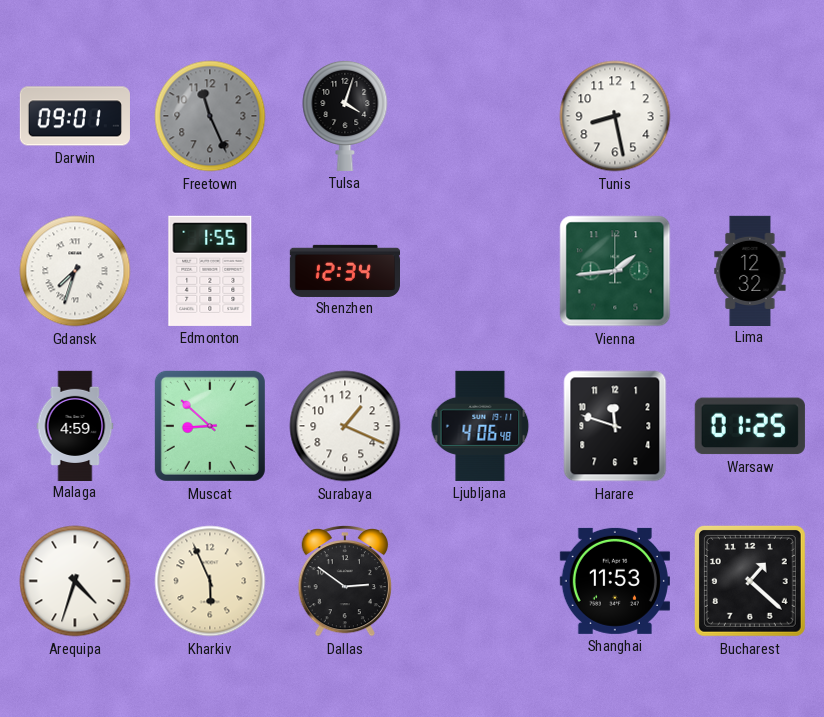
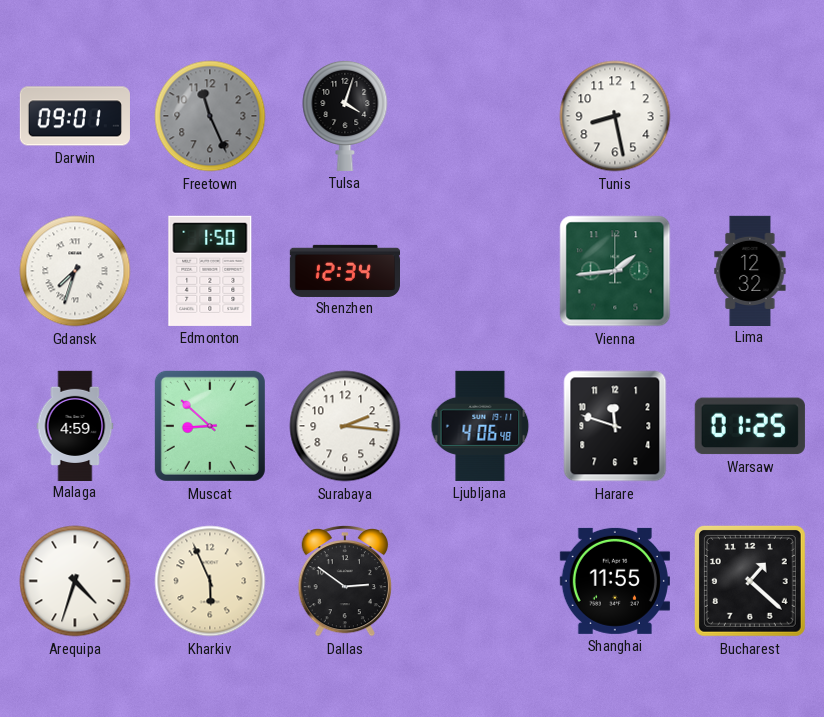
Edmonton: 1:55 -> 1:50
Surabaya: 1:19 -> 2:16
Shanghai: 11:53 -> 11:55
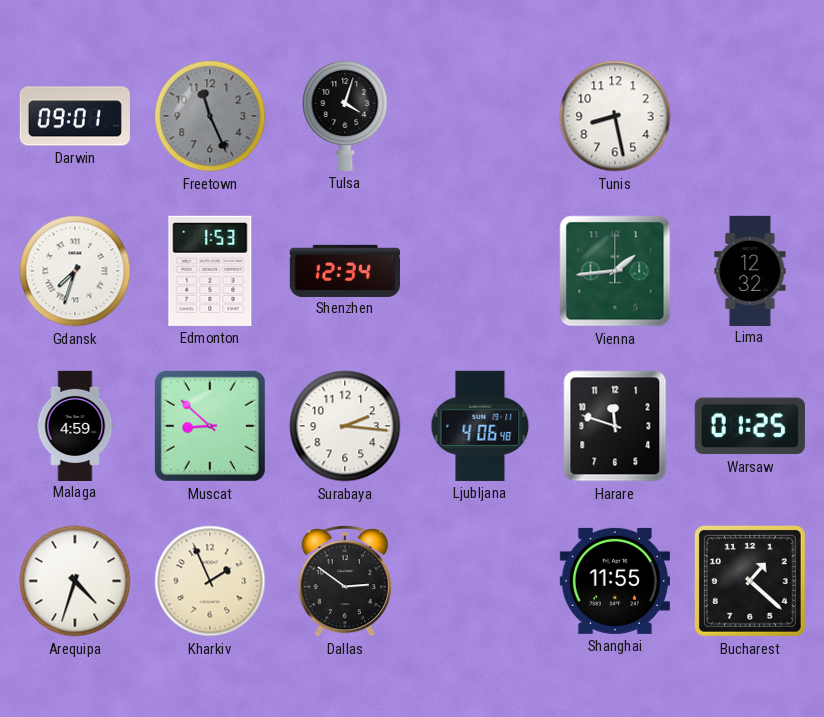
Edmonton: 1:50 -> 1:53
Kharkiv: 5:56 -> 1:56
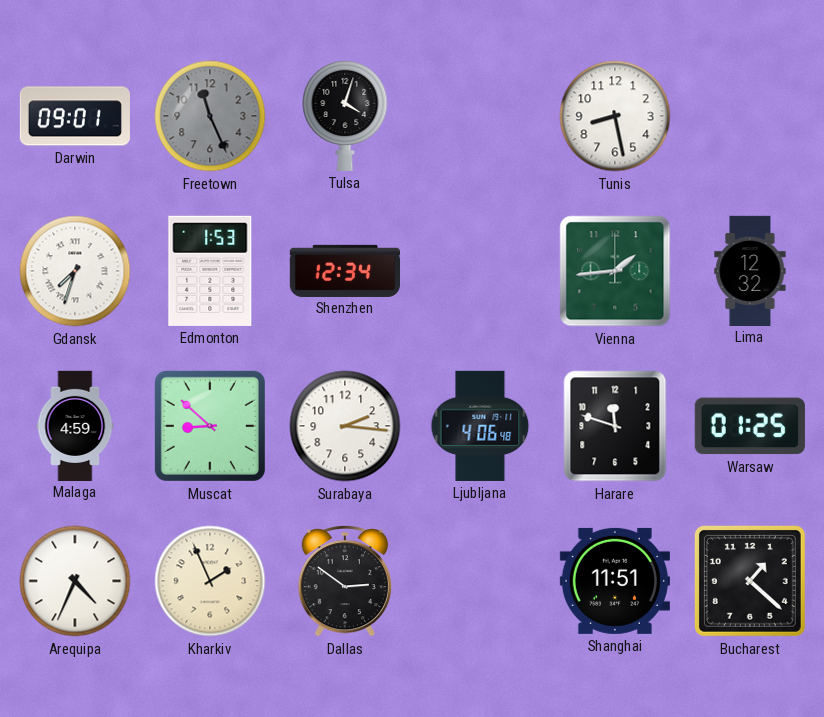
Arequipa: 4:33 -> 4:34
Shanghai: 11:55 -> 11:51
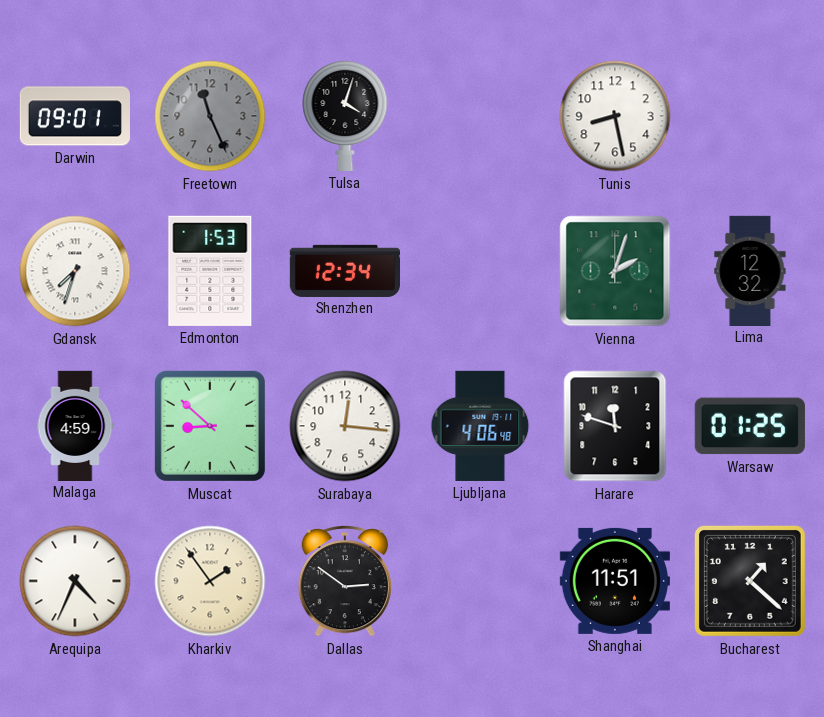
Vienna: 1:44 -> 2:03
Surabaya: 2:16 -> 12:16
Kharkiv: 1:56 -> 1:54
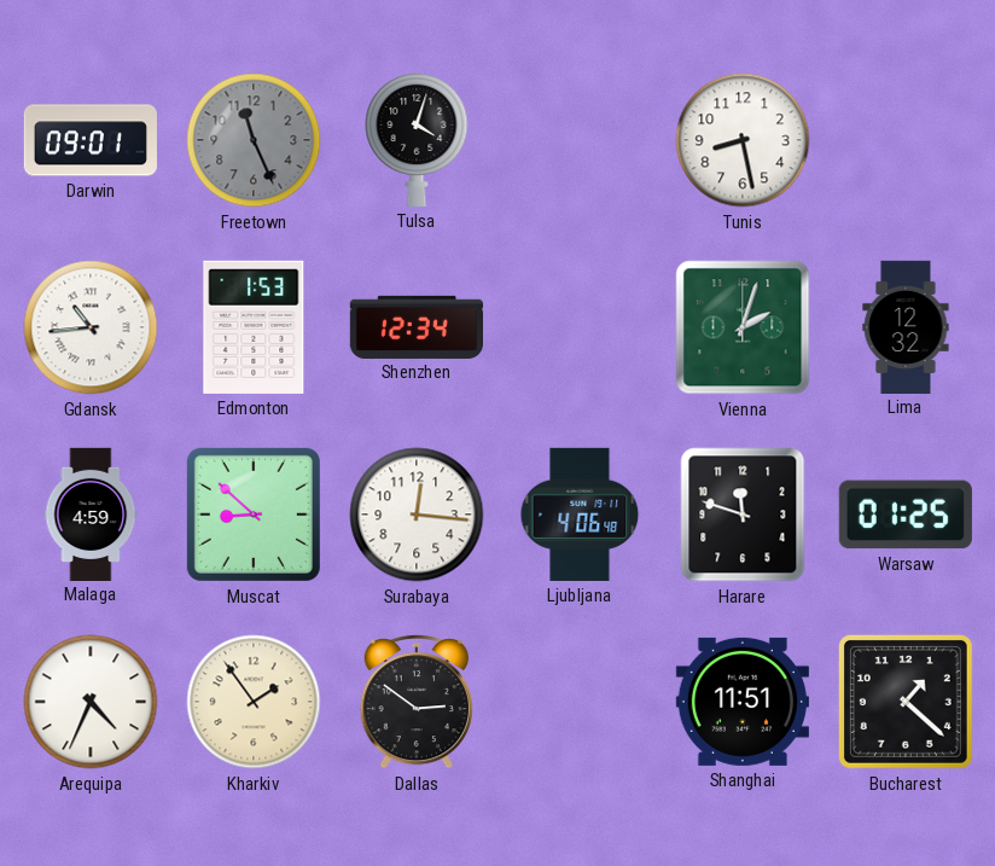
Gdansk: 7:33 -> 10:44
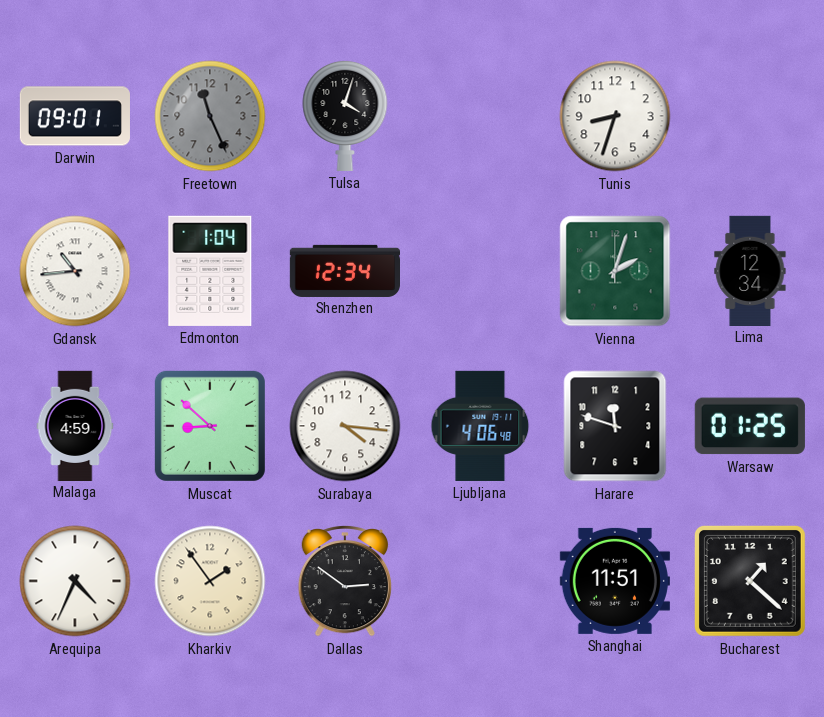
Tunis: 8:28 -> 8:33
Edmonton: 1:53 -> 1:04
Lima: 12:32 -> 12:34
Surabaya: 12:16 -> 4:16
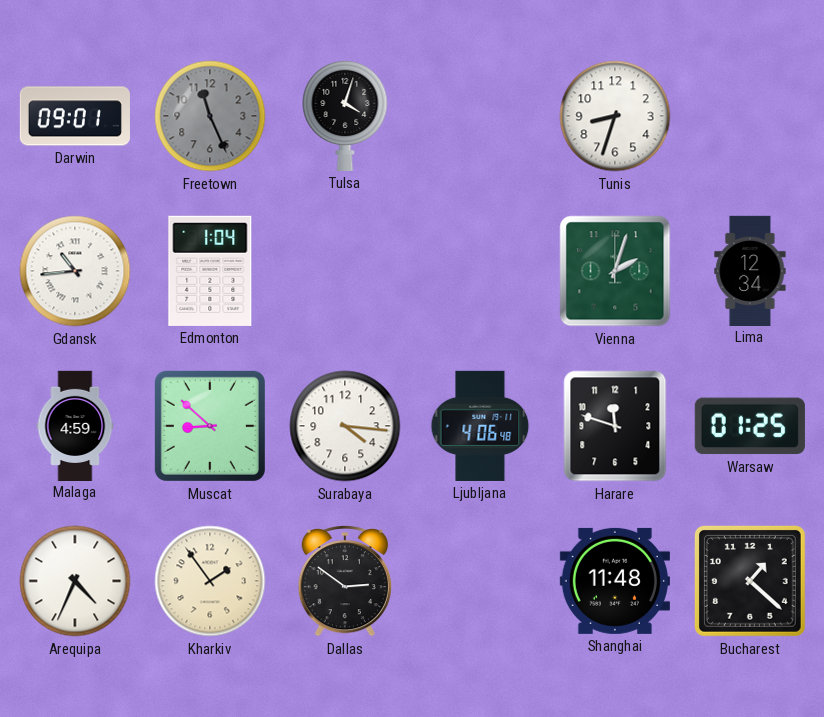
Shenzhen: 12:34 -> none
Shanghai: 11:51 -> 11:48
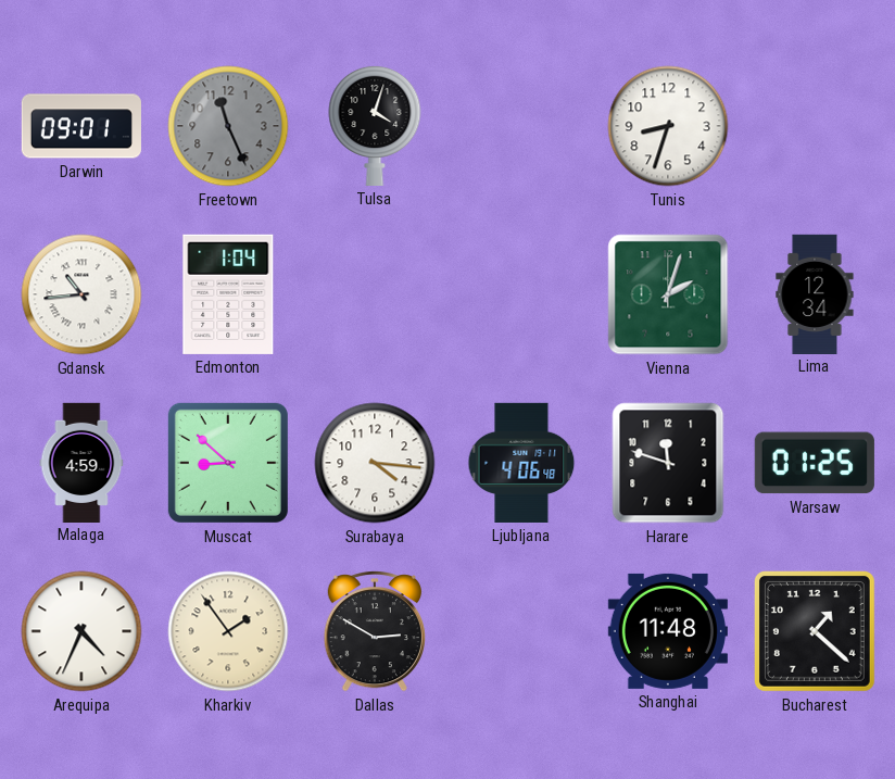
Dallas: 2:51 -> 2:50
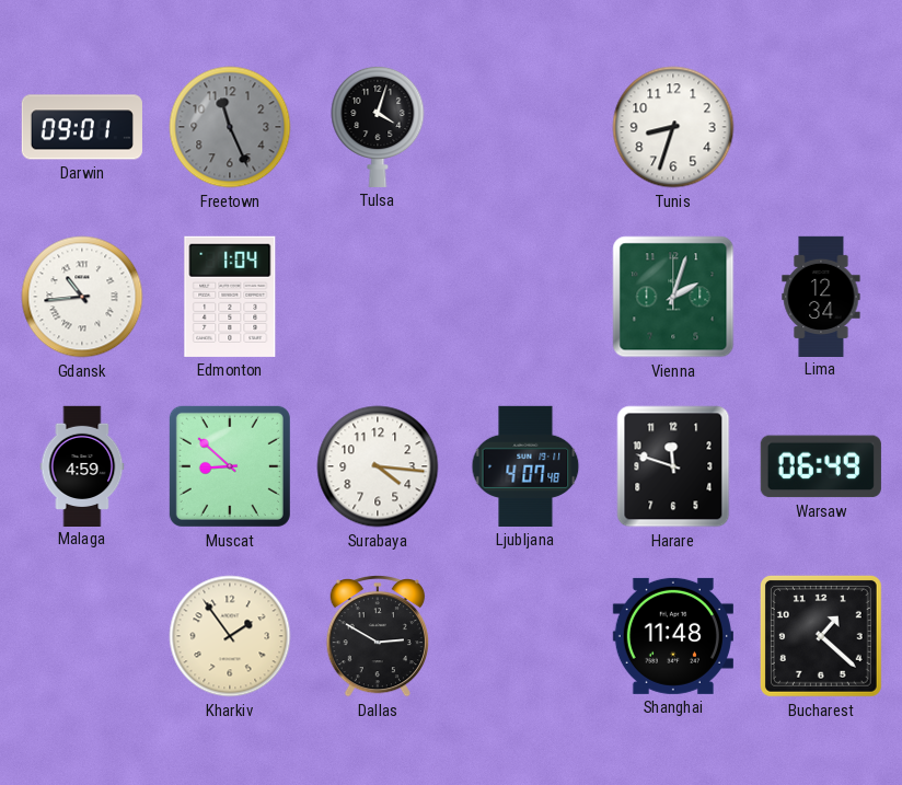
Ljubljana: 4:06 -> 4:07
Warsaw: 01:25 -> 06:49
Arequipa: 4:34 -> none
